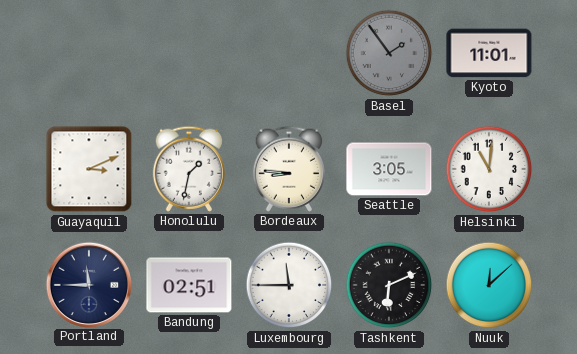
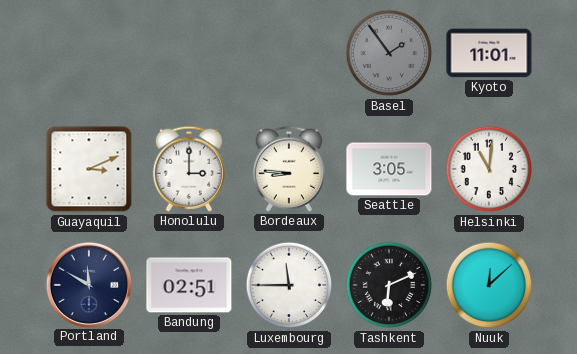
Honolulu: 1:32 -> 3:00
Portland: 11:45 -> 11:50
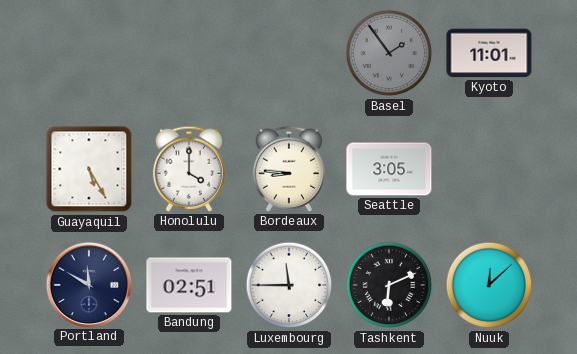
Guayaquil: 3:11 -> 5:25
Honolulu: 3:00 -> 4:00
Helsinki: 11:01 -> none
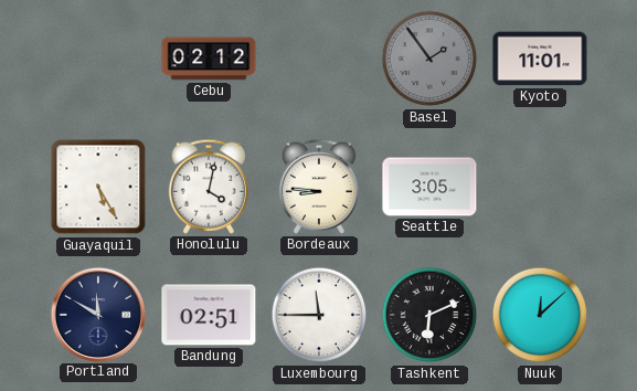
Cebu: none -> 02:12
Honolulu: 4:00 -> 4:02
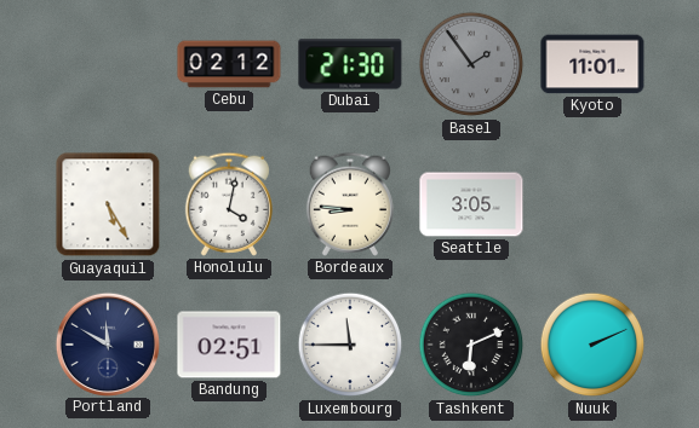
Dubai: none -> 21:30
Nuuk: 12:08 -> 2:11
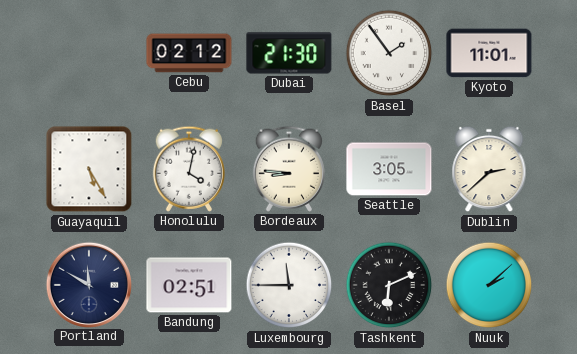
Basel dial: grey -> white
Dublin: none -> 2:38
Nuuk: 2:11 -> 2:08
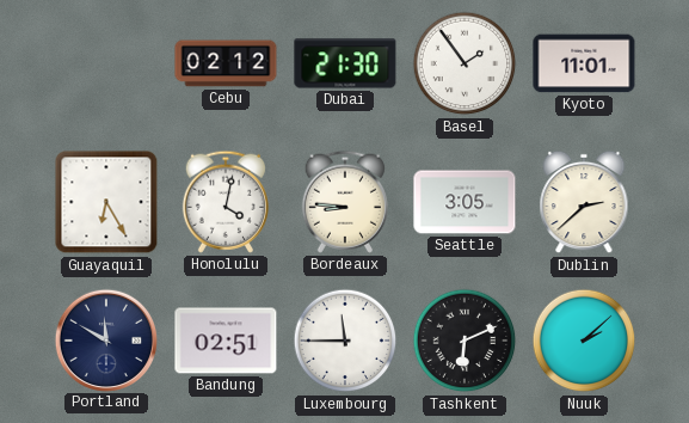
Guayaquil: 5:25 -> 6:25
